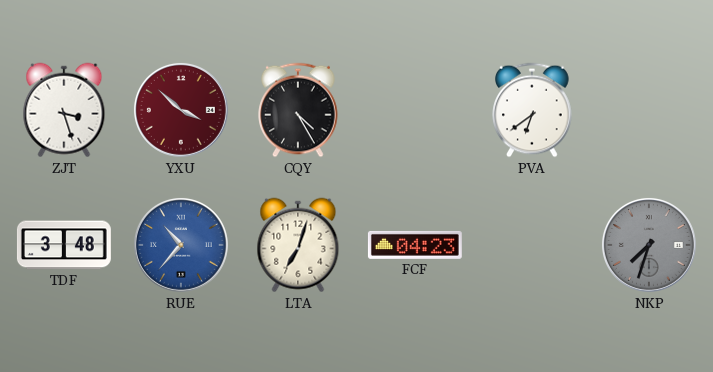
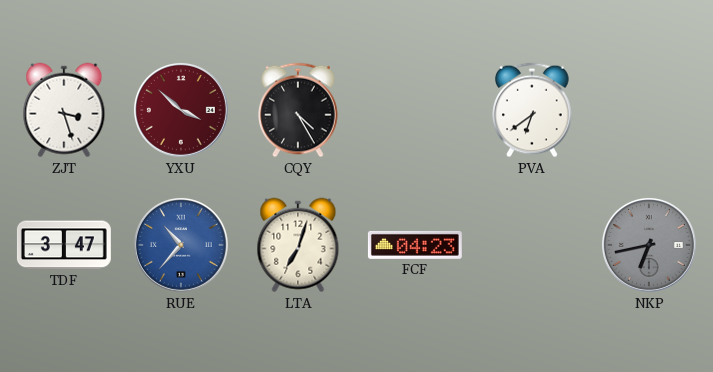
TDF: 3:48 -> 3:47
NKP: 7:33 -> 6:43
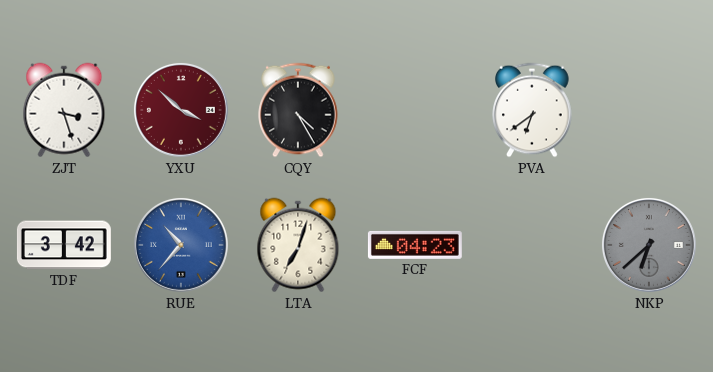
TDF: 3:47 -> 3:42
NKP: 6:43 -> 6:38
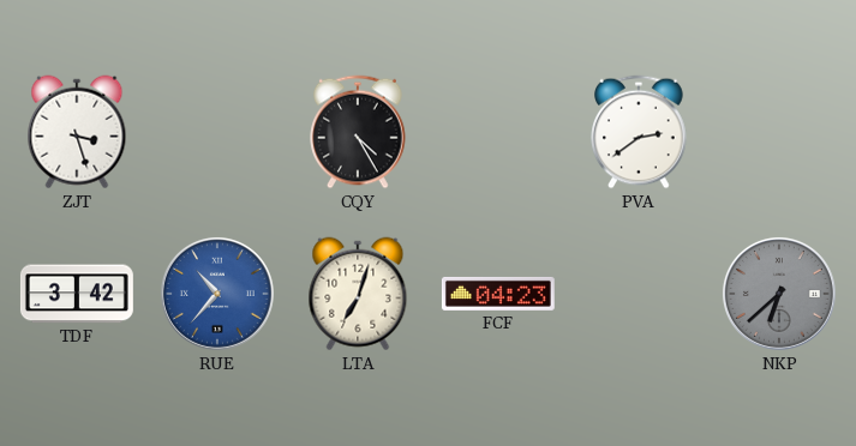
YXU: 3:52 -> none
PVA: 6:39 -> 2:39
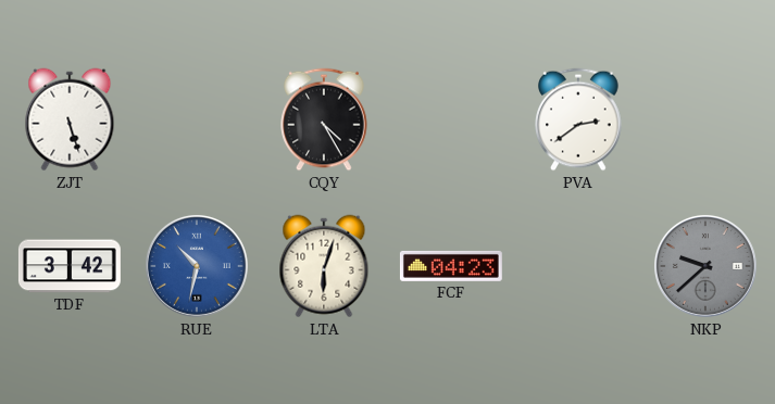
ZJT: 3:27 -> 5:27
RUE: 10:37 -> 10:32
LTA: 7:03 -> 6:03
NKP: 6:38 -> 9:38
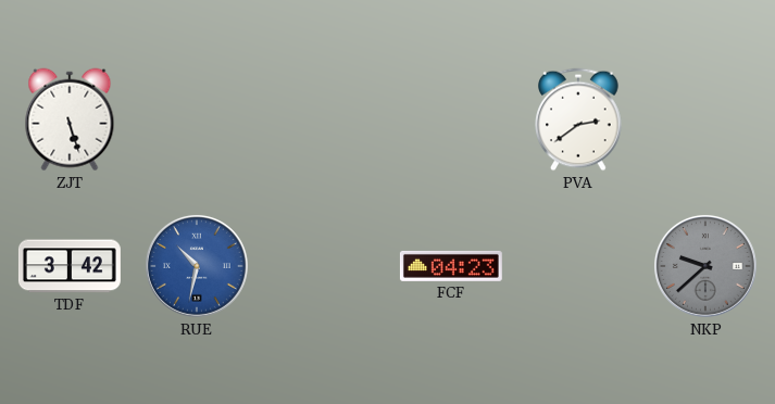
CQY: 4:25 -> none
LTA: 6:03 -> none
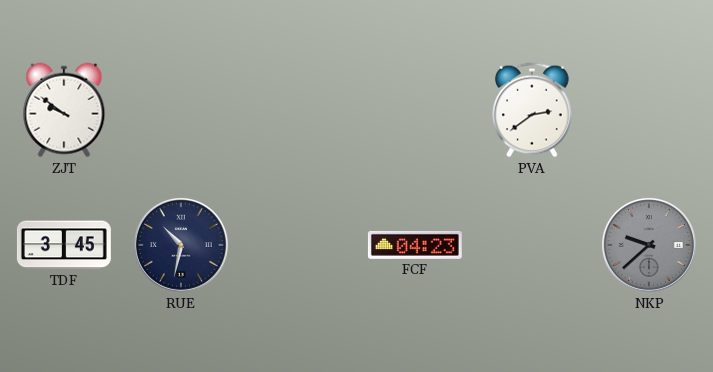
ZJT: 5:27 -> 9:51
TDF: 3:42 -> 3:45
RUE dial: blue -> navy
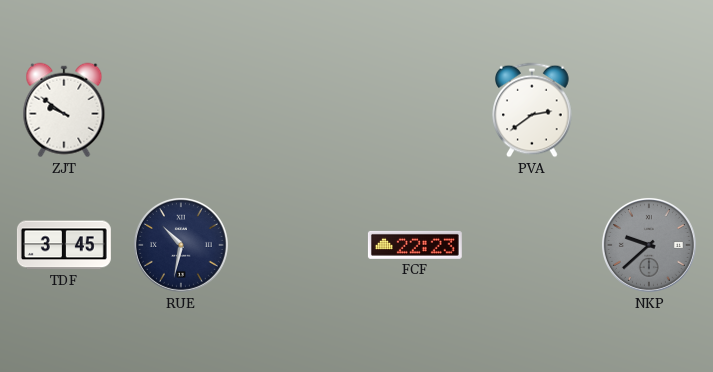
FCF: 04:23 -> 22:23
